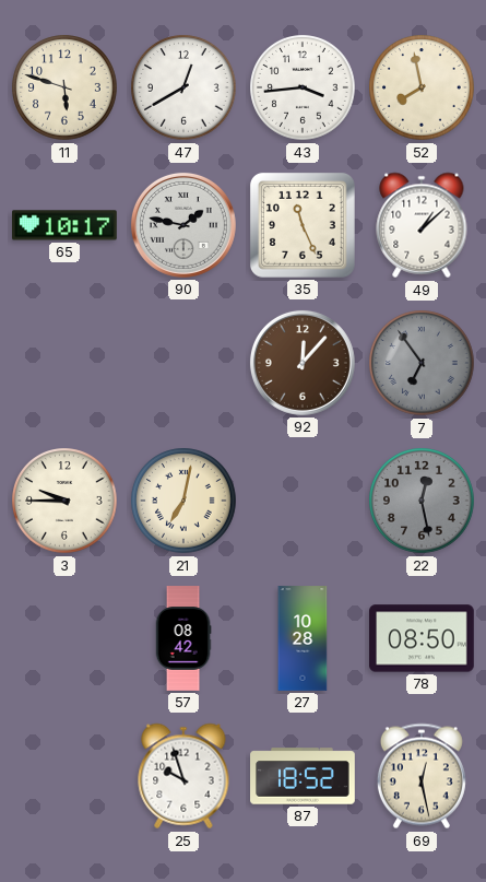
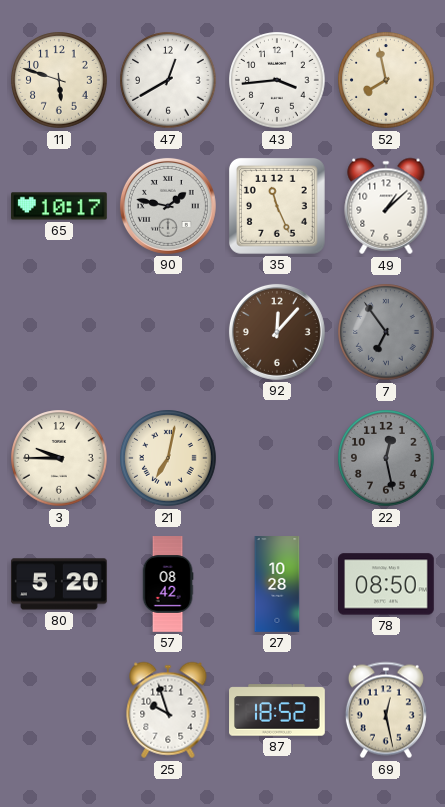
80: none -> 5:20
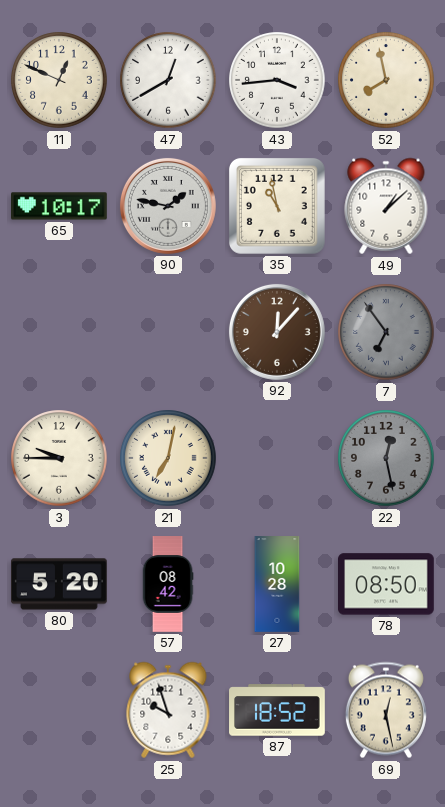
11: 5:48 -> 12:49
35: 11:26 -> 10:58
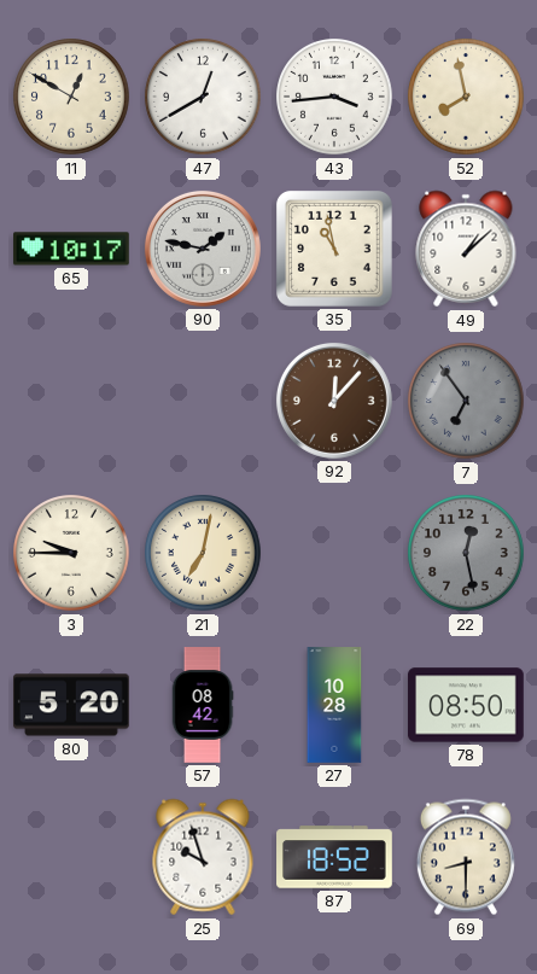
11: 12:49 -> 12:50
69: 12:28 -> 8:30
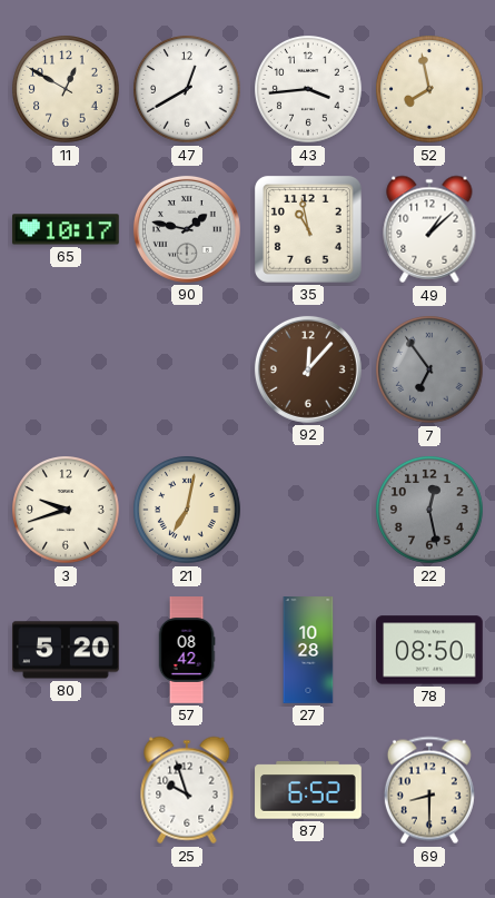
3: 9:45 -> 9:42
87: 18:52 -> 6:52
